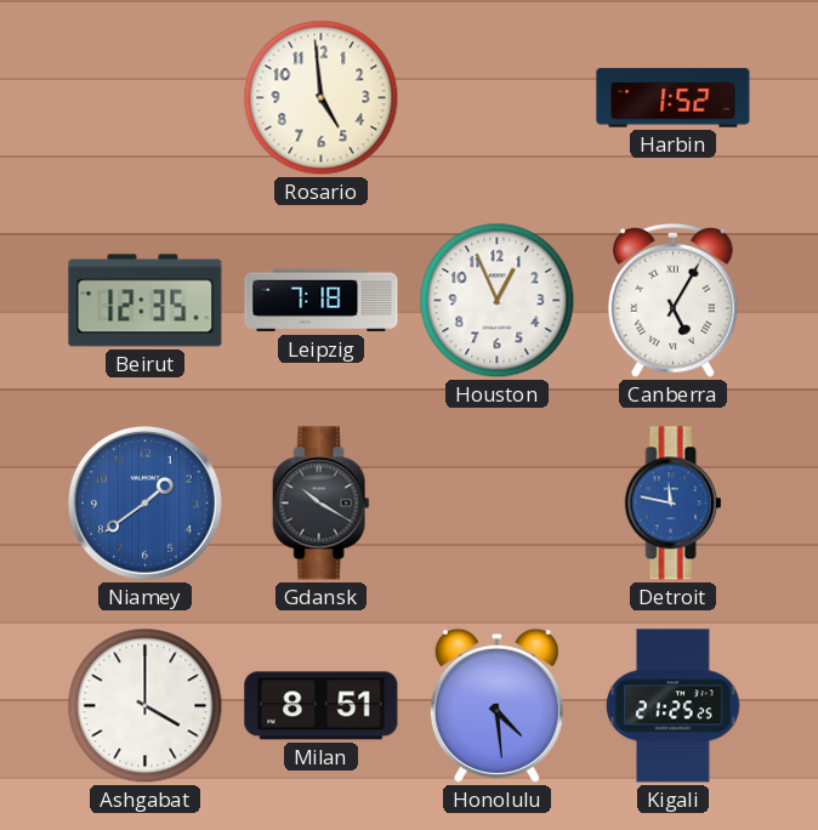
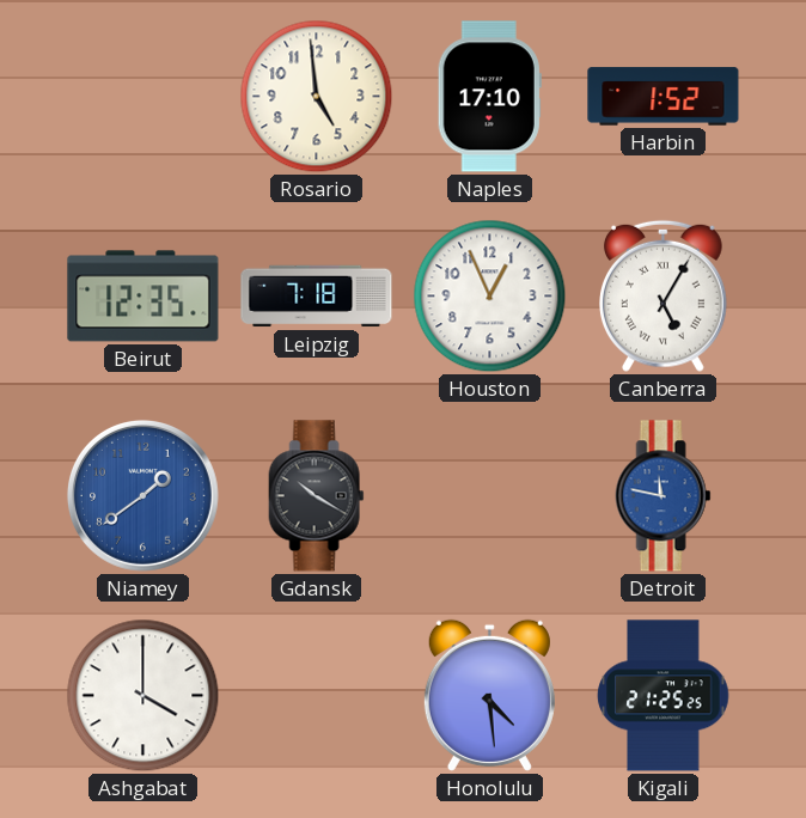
Naples: none -> 17:10
Milan: 8:51 -> none
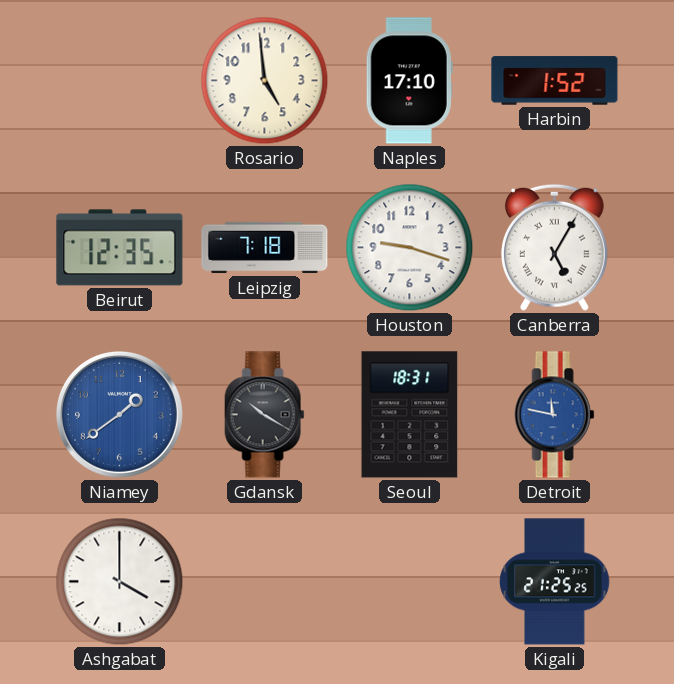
Houston: 12:56 -> 9:18
Seoul: none -> 18:31
Honolulu: 4:29 -> none
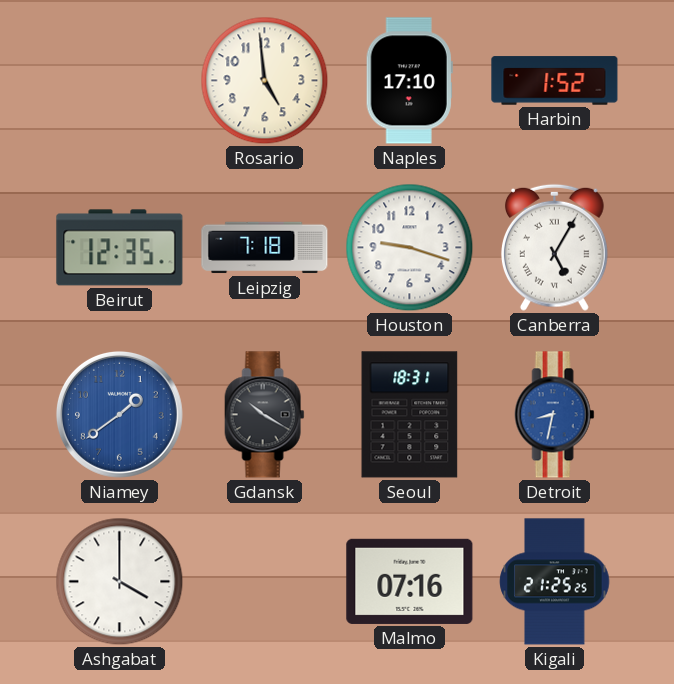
Detroit: 11:47 -> 8:32
Malmo: none -> 07:16
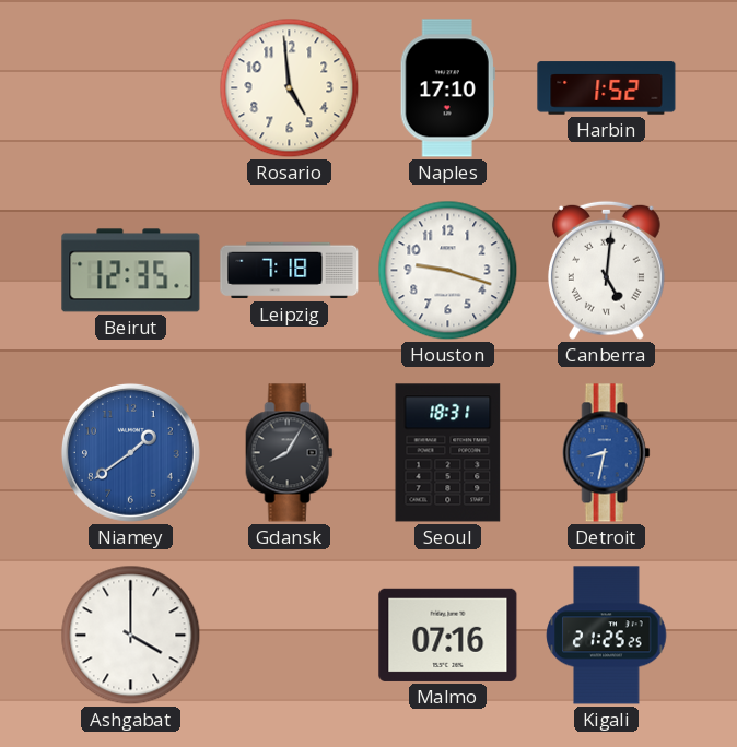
Canberra: 5:05 -> 5:01
Gdansk: 10:20 -> 8:05
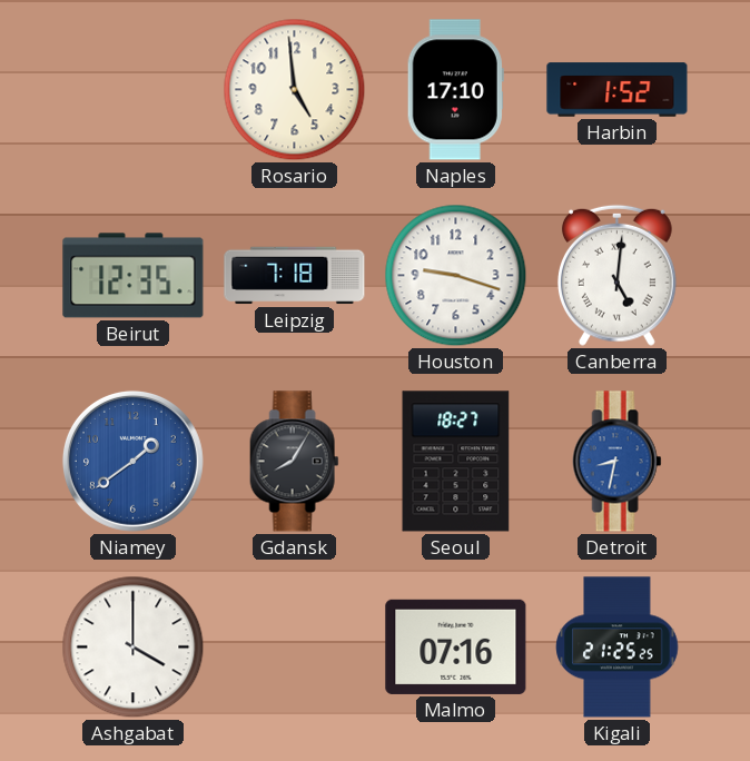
Seoul: 18:31 -> 18:27
